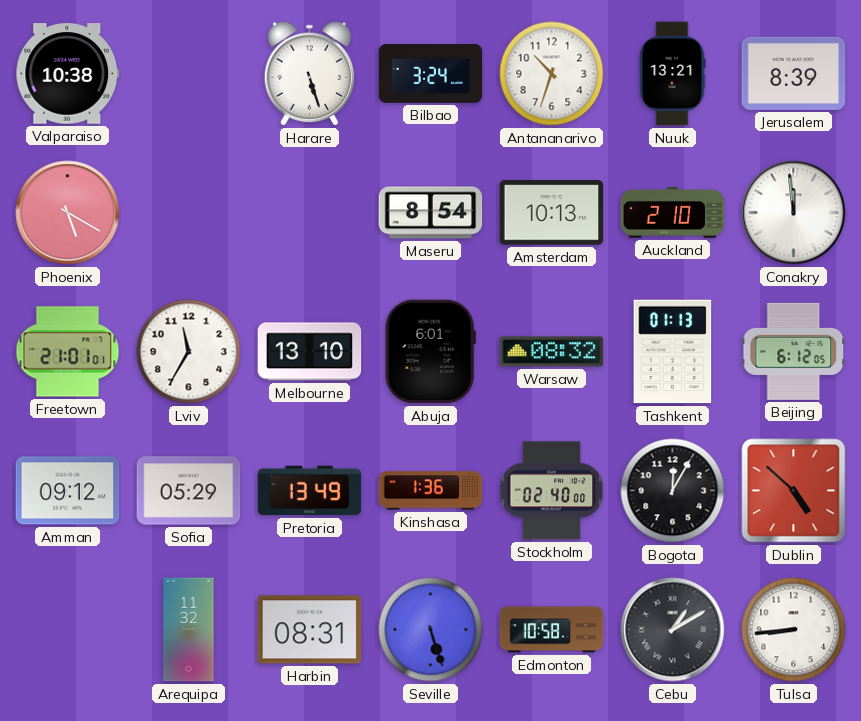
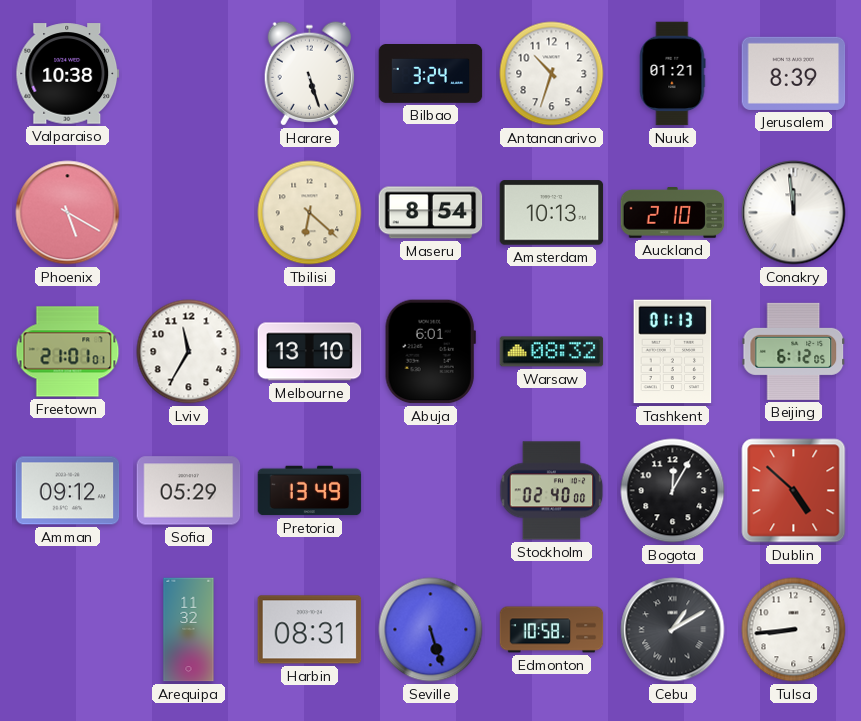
Nuuk: 13:21 -> 01:21
Tbilisi: none -> 6:22
Kinshasa: 1:36 -> none
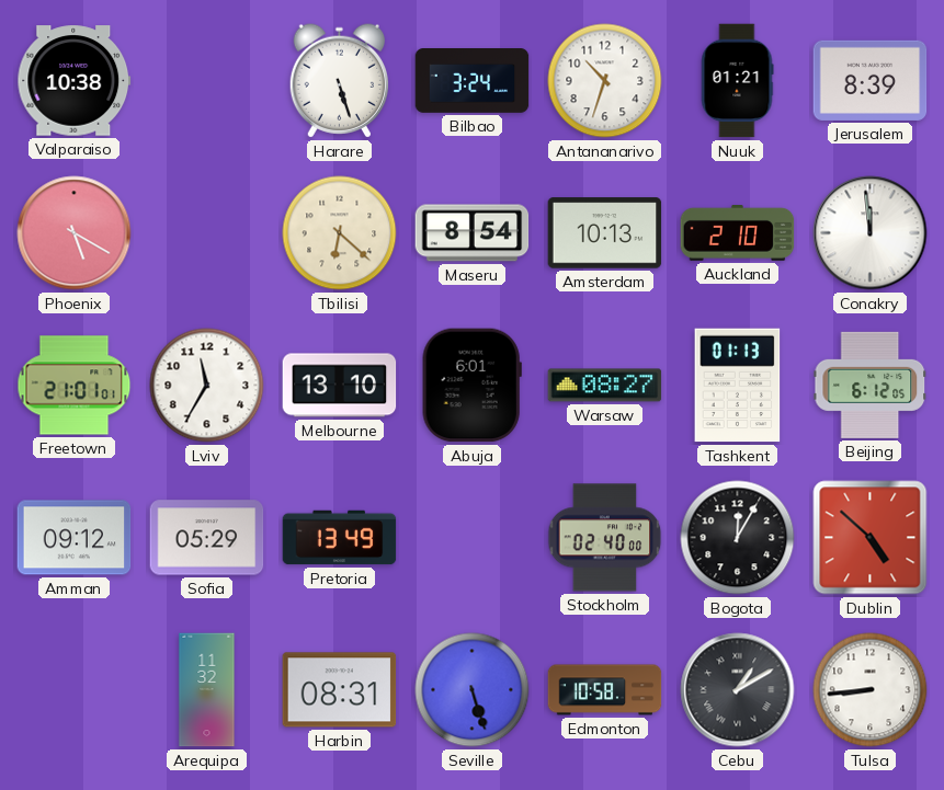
Warsaw: 08:32 -> 08:27
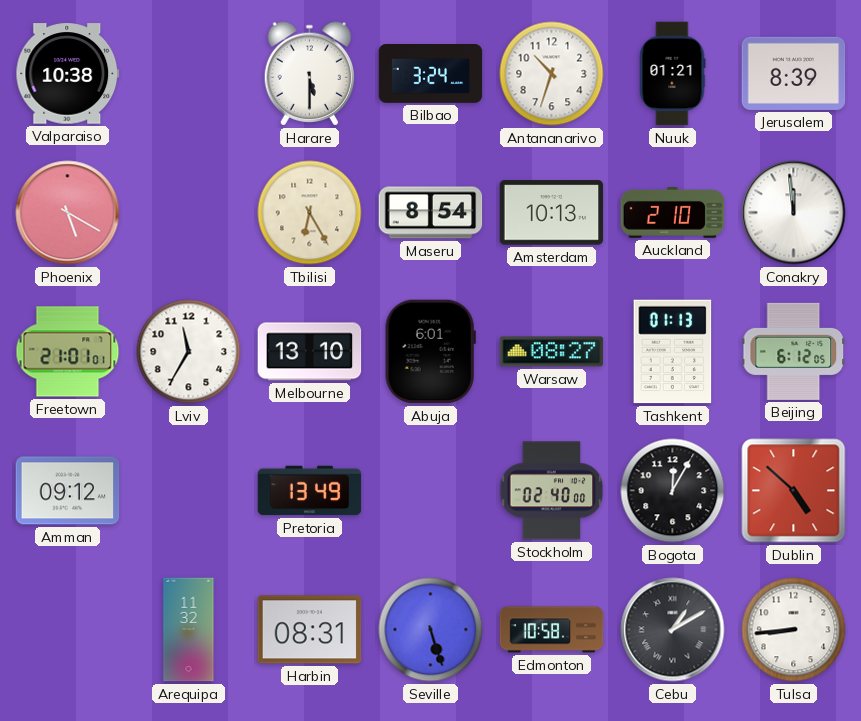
Harare: 5:27 -> 5:30
Tbilisi: 6:22 -> 6:25
Sofia: 05:29 -> none
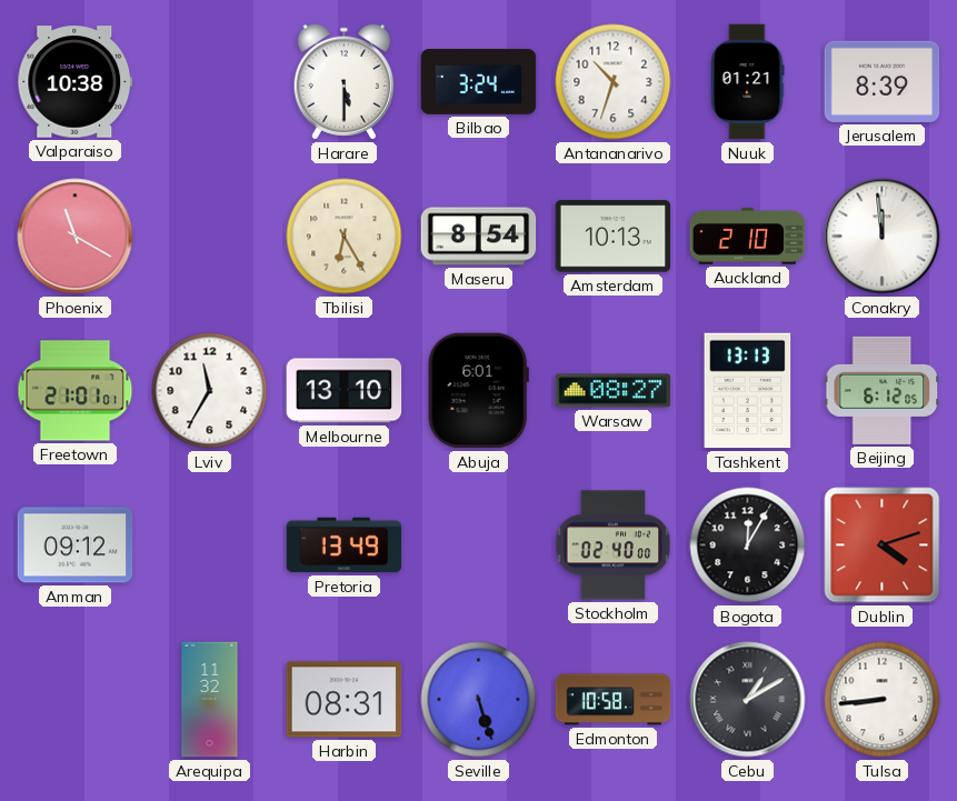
Phoenix: 5:20 -> 11:20
Tashkent: 01:13 -> 13:13
Dublin: 4:52 -> 4:12
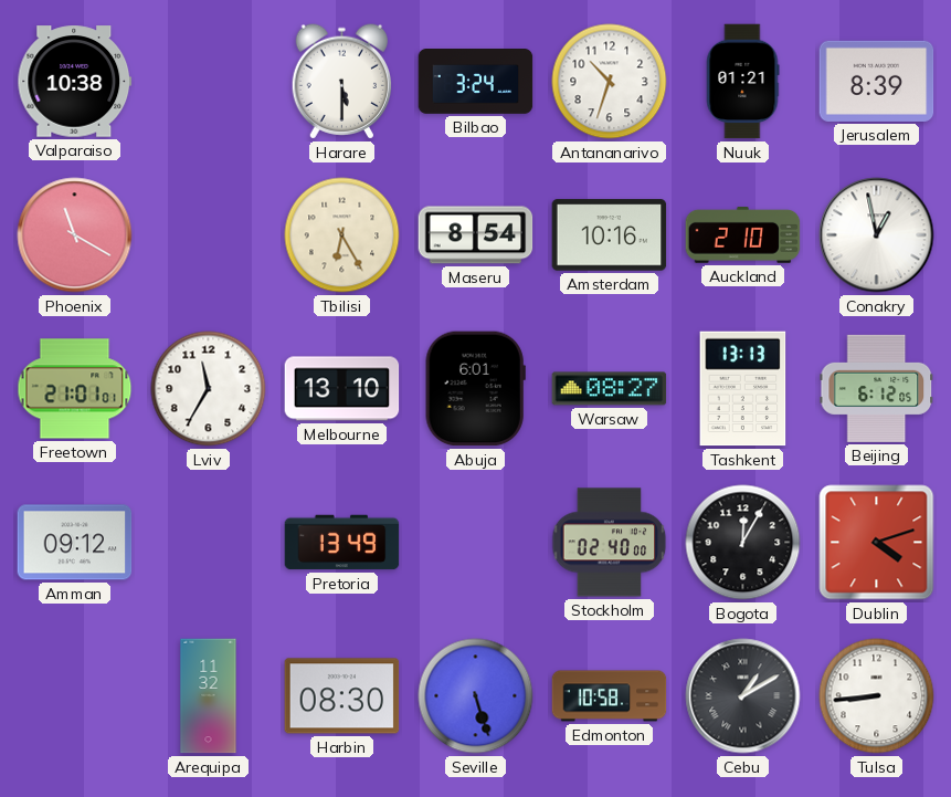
Amsterdam: 10:13 -> 10:16
Conakry: 11:59 -> 12:58
Harbin: 08:31 -> 08:30
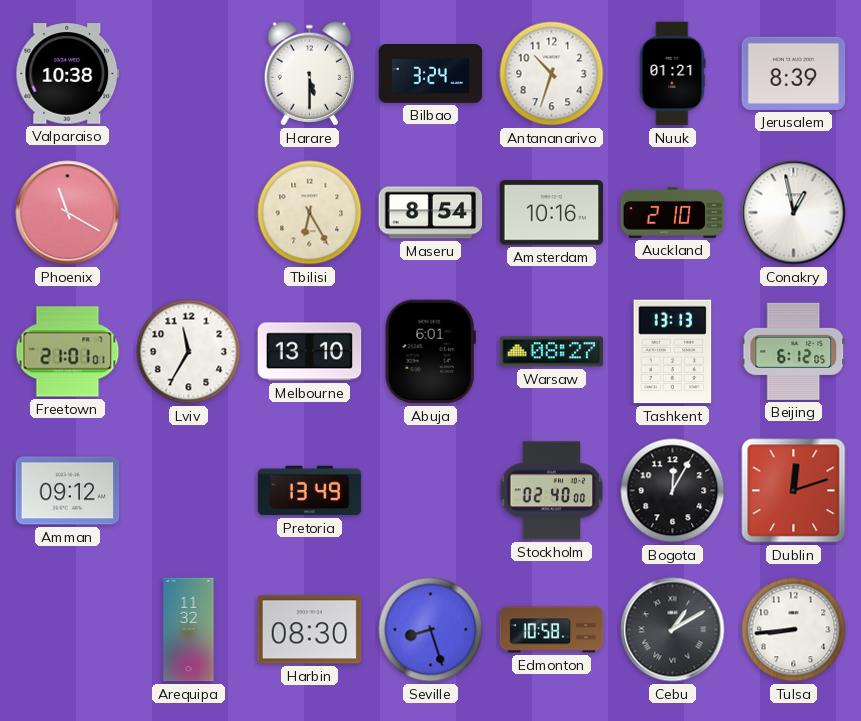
Dublin: 4:12 -> 12:12
Seville: 5:27 -> 8:27
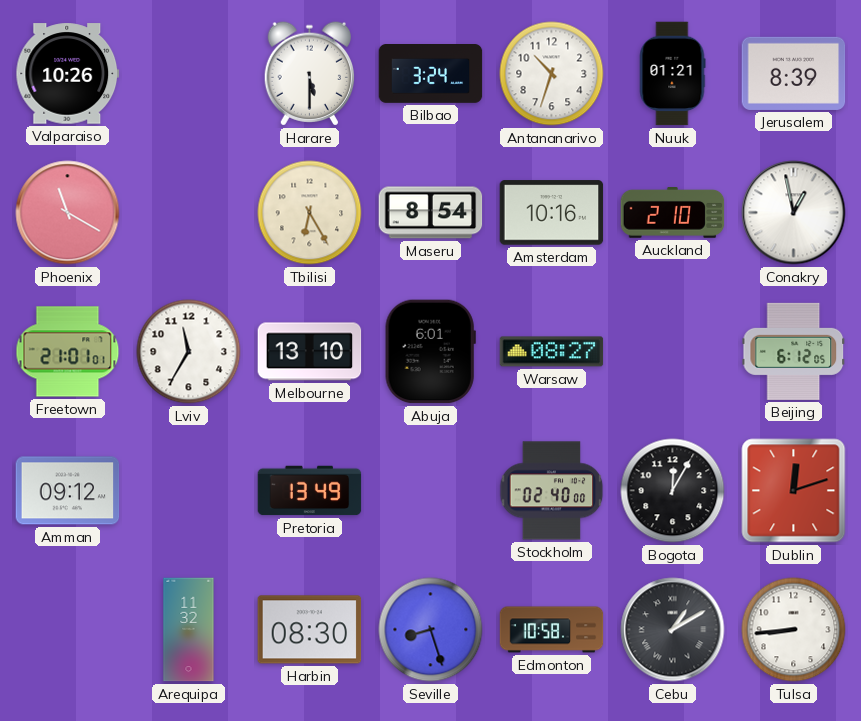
Valparaiso: 10:38 -> 10:26
Tashkent: 13:13 -> none
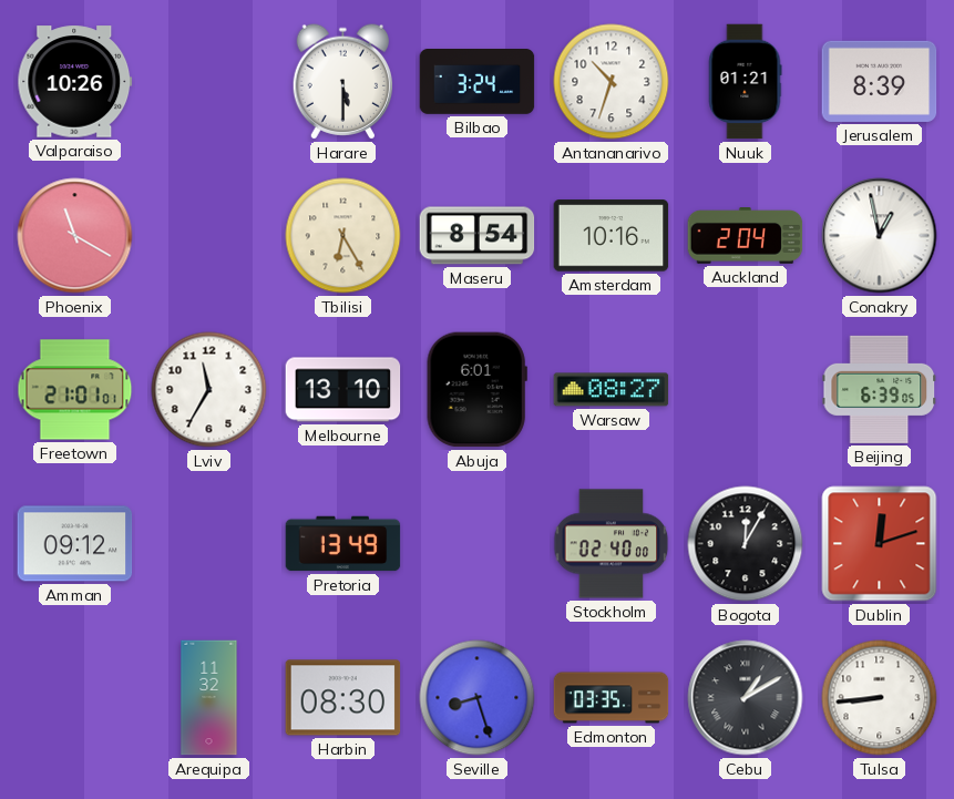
Auckland: 2:10 -> 2:04
Beijing: 6:12 -> 6:39
Edmonton: 10:58 -> 03:35
